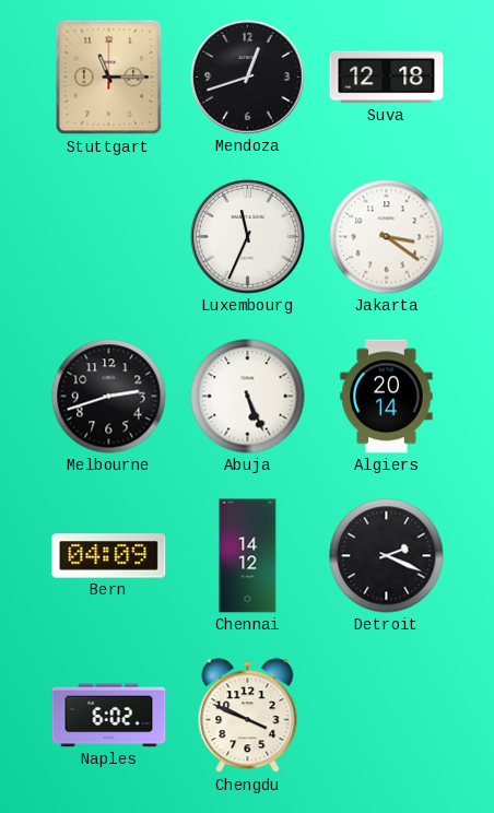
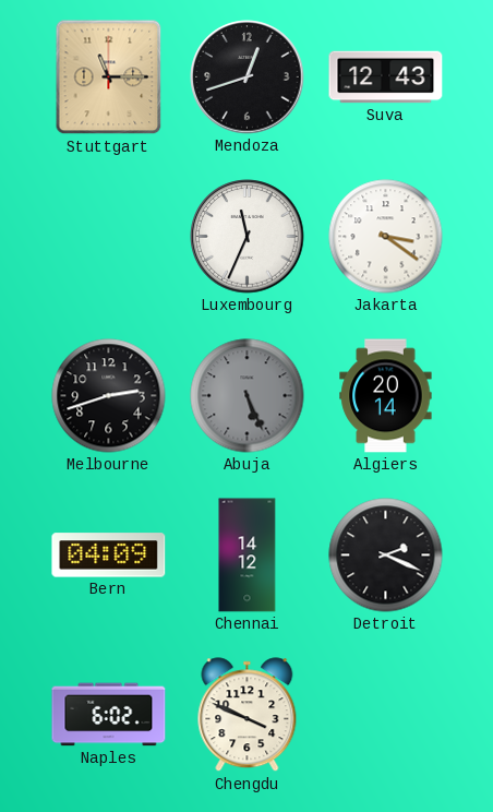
Suva: 12:18 -> 12:43
Abuja dial: white -> grey
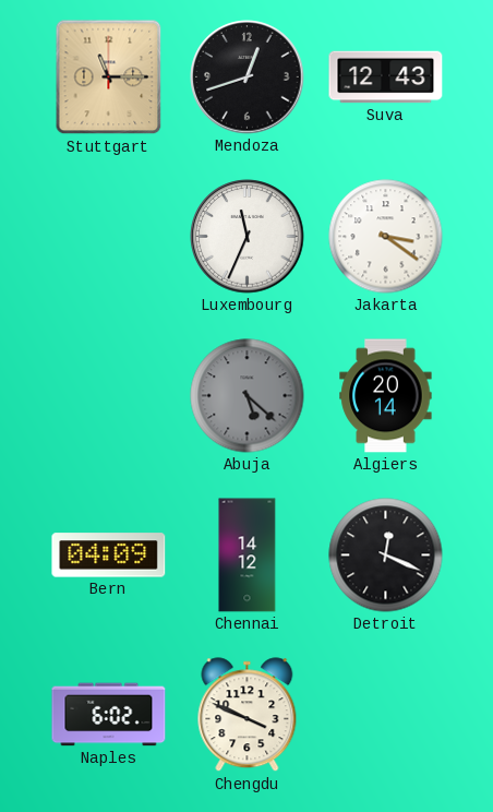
Melbourne: 2:42 -> none
Abuja: 5:26 -> 5:22
Detroit: 2:19 -> 12:19
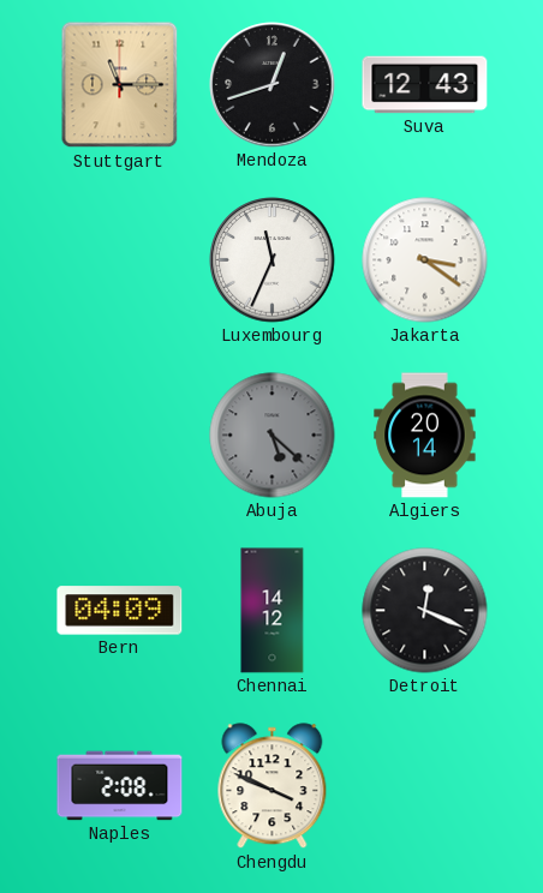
Naples: 6:02 -> 2:08
